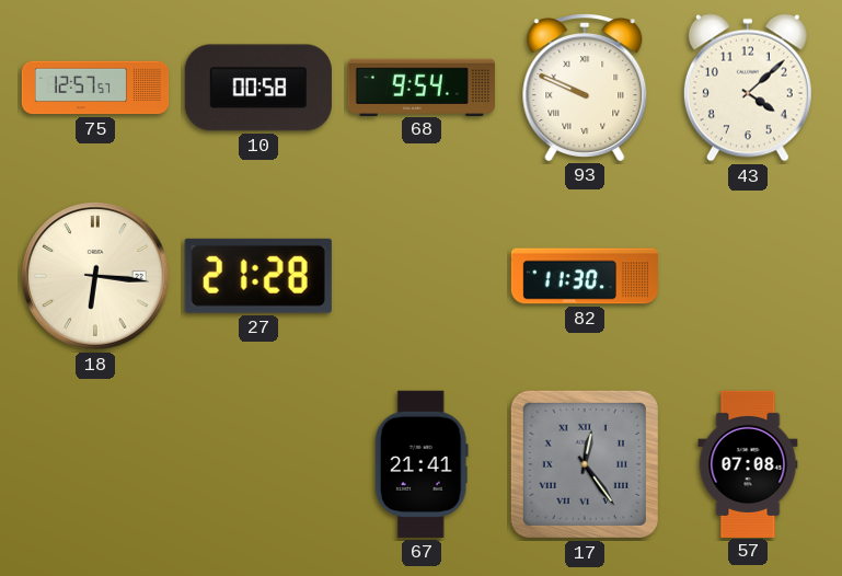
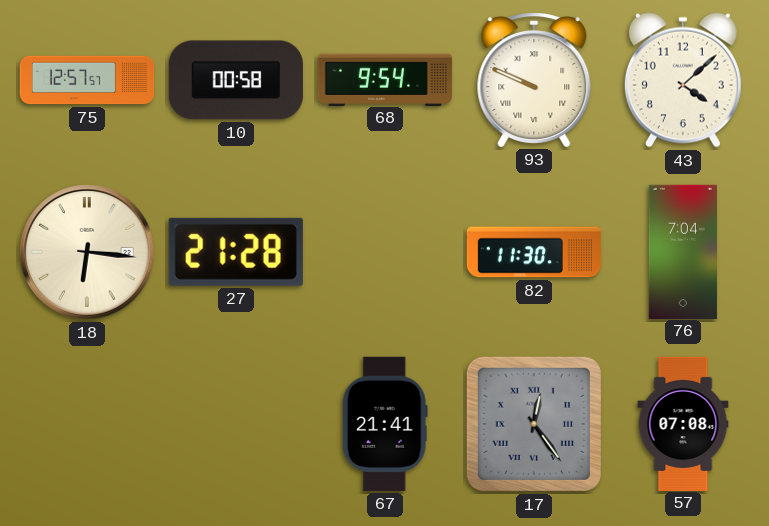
76: none -> 7:04
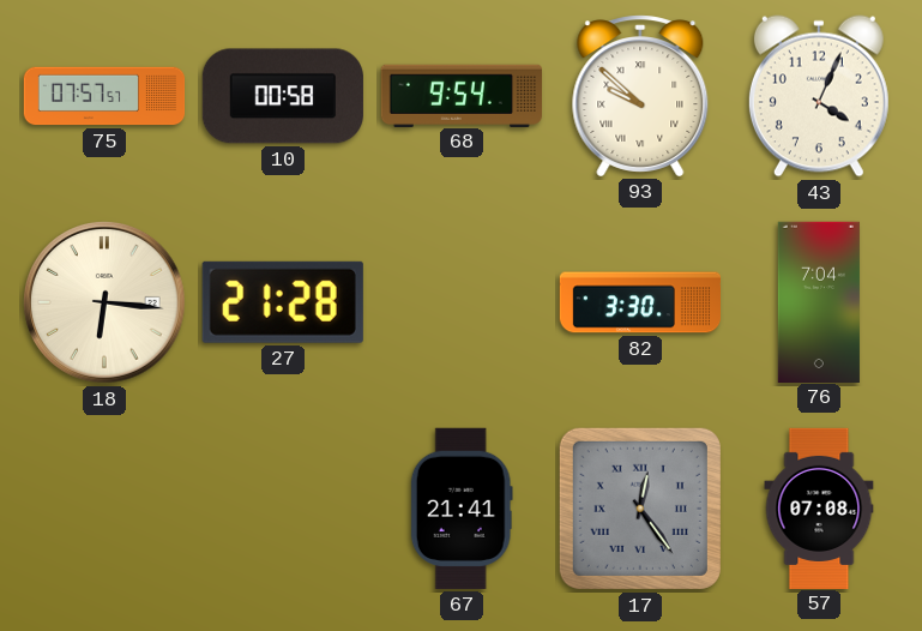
75: 12:57 -> 07:57
93: 9:49 -> 9:52
43: 4:08 -> 4:04
82: 11:30 -> 3:30
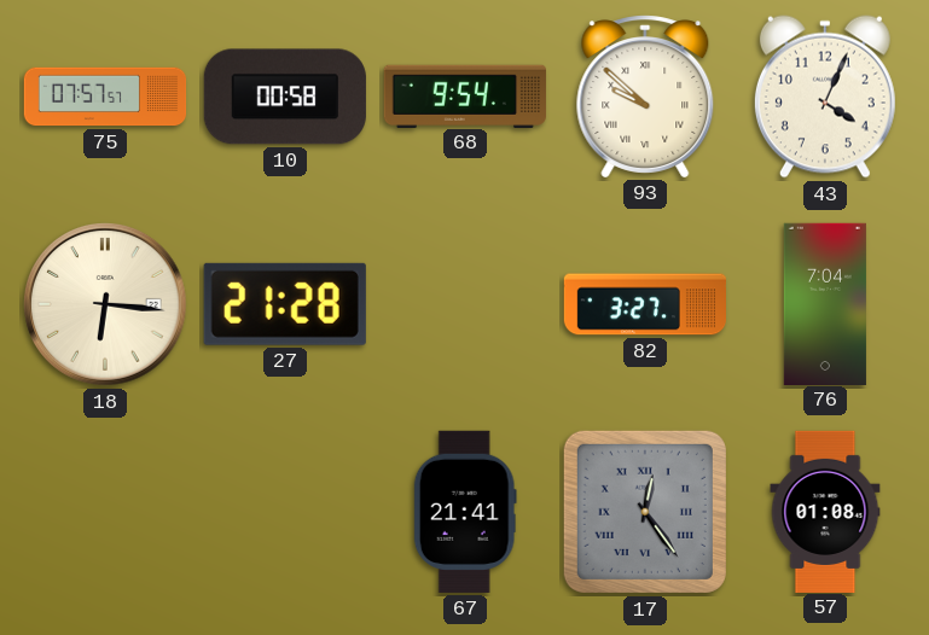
82: 3:30 -> 3:27
57: 07:08 -> 01:08
